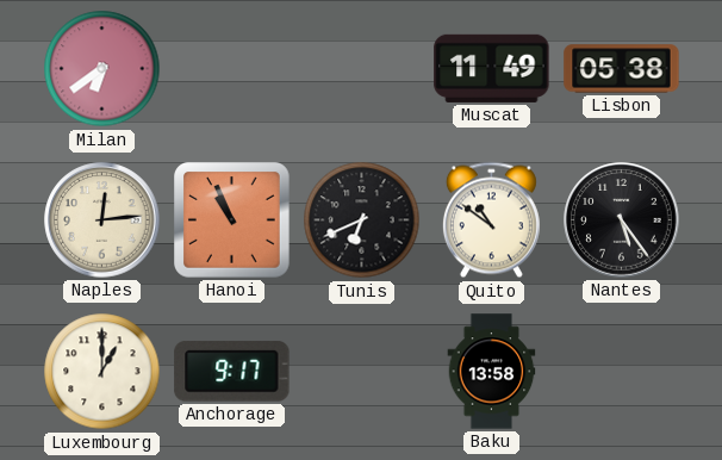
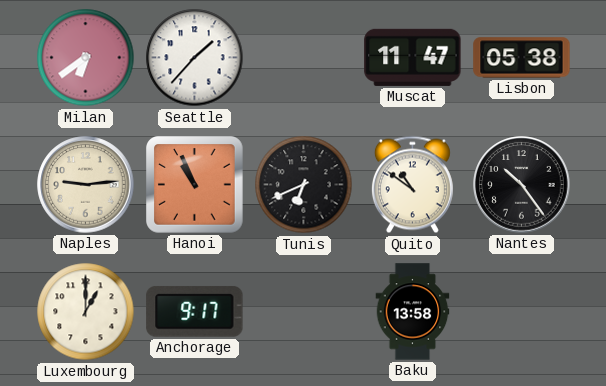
Seattle: none -> 1:37
Muscat: 11:49 -> 11:47
Naples: 12:14 -> 9:14
Nantes: 5:24 -> 10:24
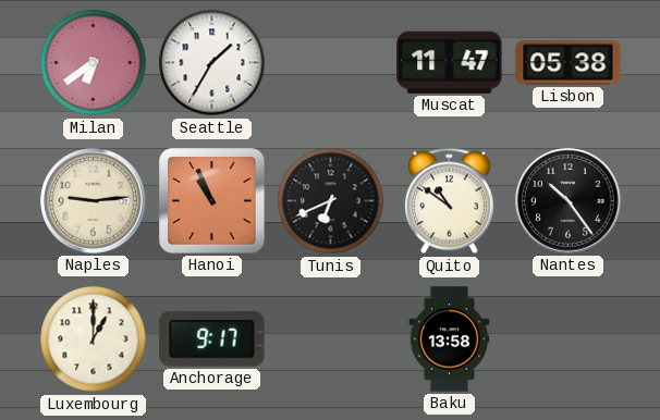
Seattle: 1:37 -> 1:35
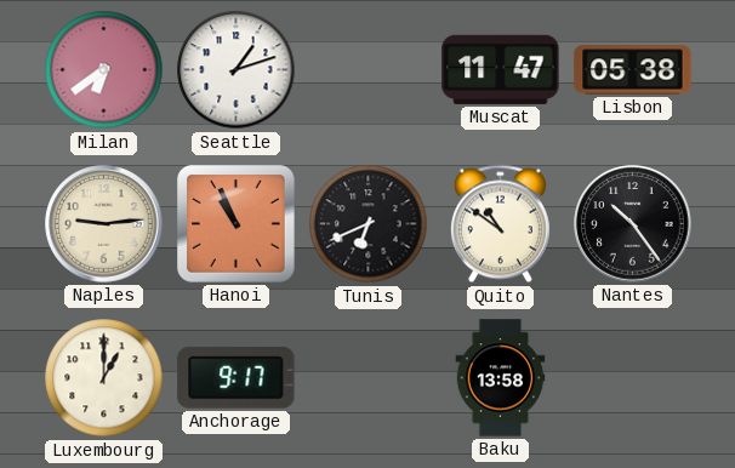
Seattle: 1:35 -> 1:12
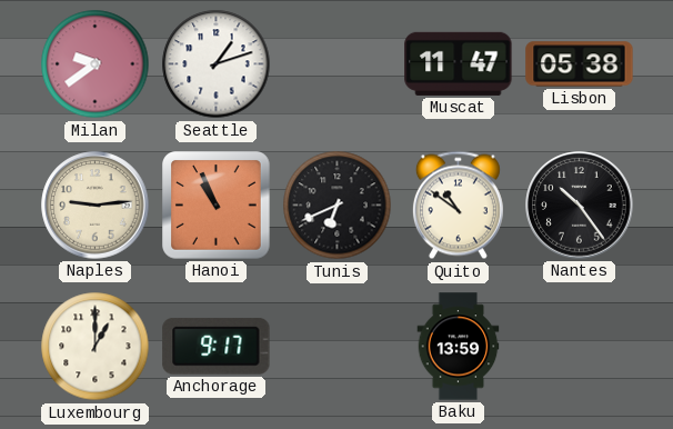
Milan: 6:39 -> 9:39
Baku: 13:58 -> 13:59
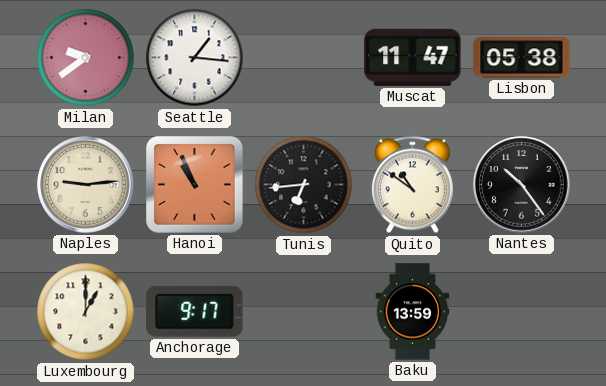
Seattle: 1:12 -> 1:16
Tunis: 6:41 -> 6:44
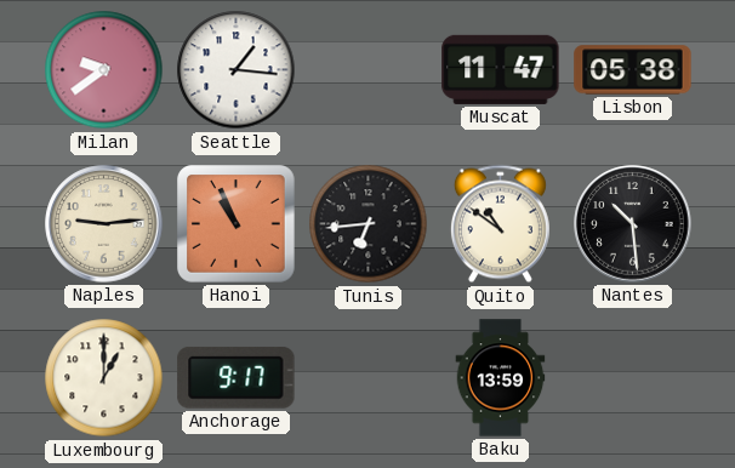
Nantes: 10:24 -> 10:29
